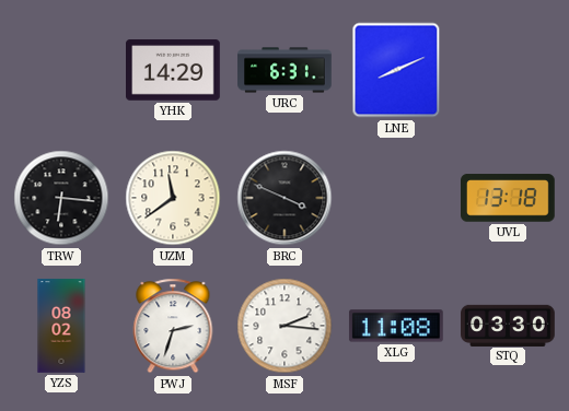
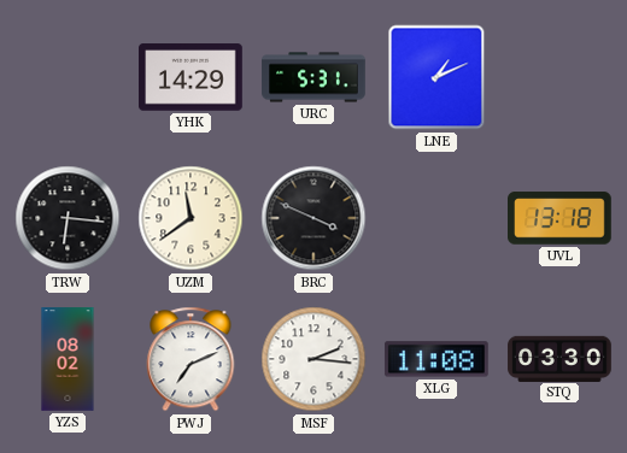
URC: 6:31 -> 5:31
LNE: 8:11 -> 1:11
PWJ: 2:33 -> 7:11
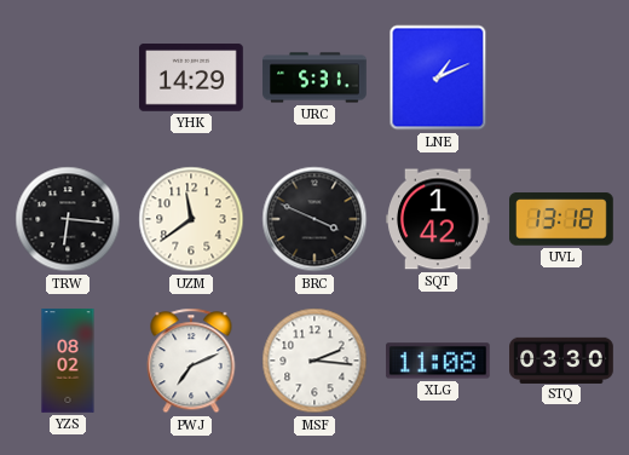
SQT: none -> 1:42
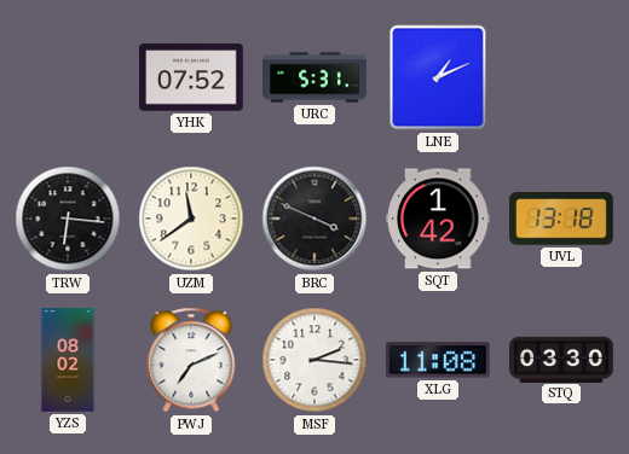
YHK: 14:29 -> 07:52
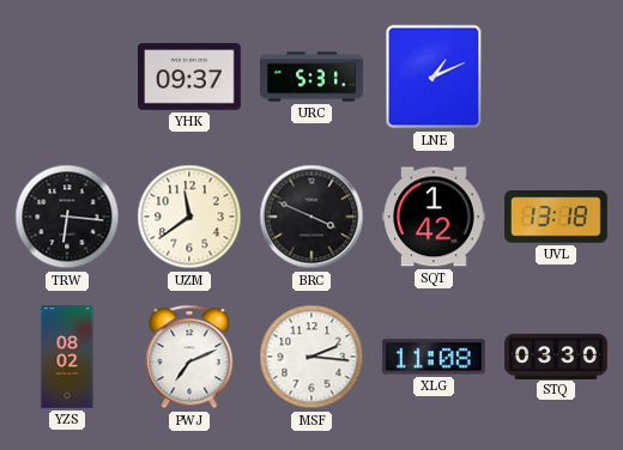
YHK: 07:52 -> 09:37
